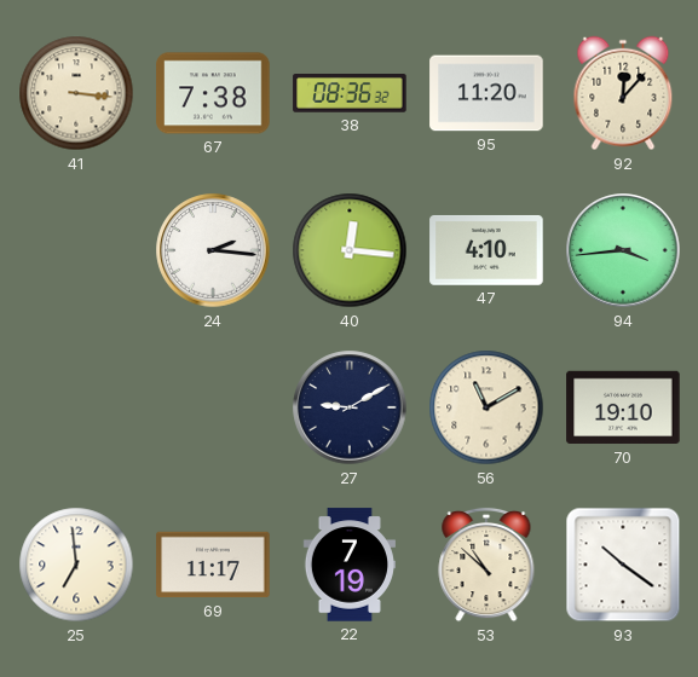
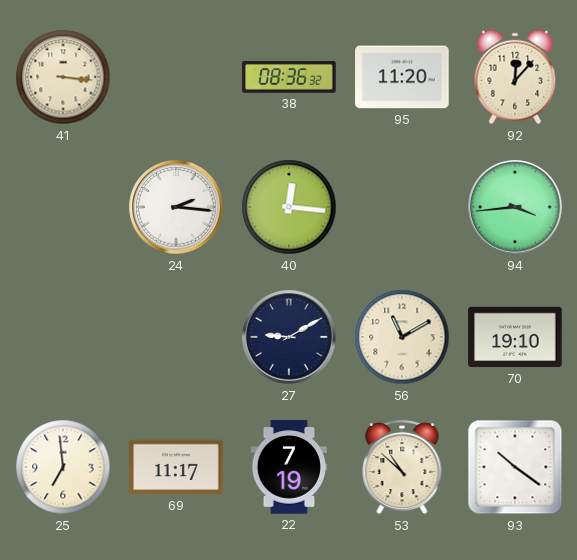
67: 7:38 -> none
47: 4:10 -> none
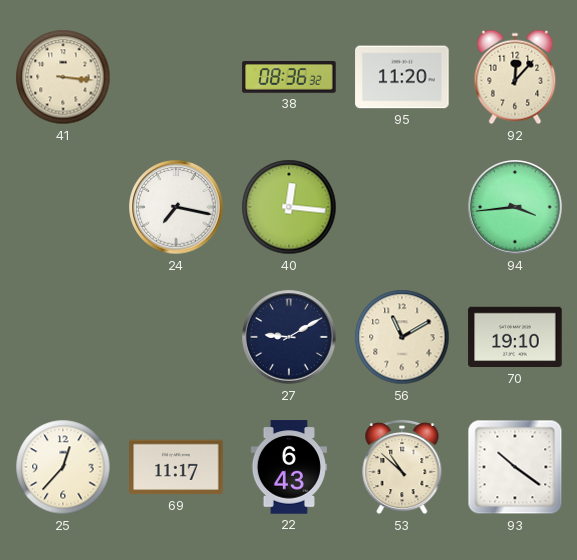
24: 2:16 -> 7:17
25: 6:59 -> 12:37
22: 7:19 -> 6:43
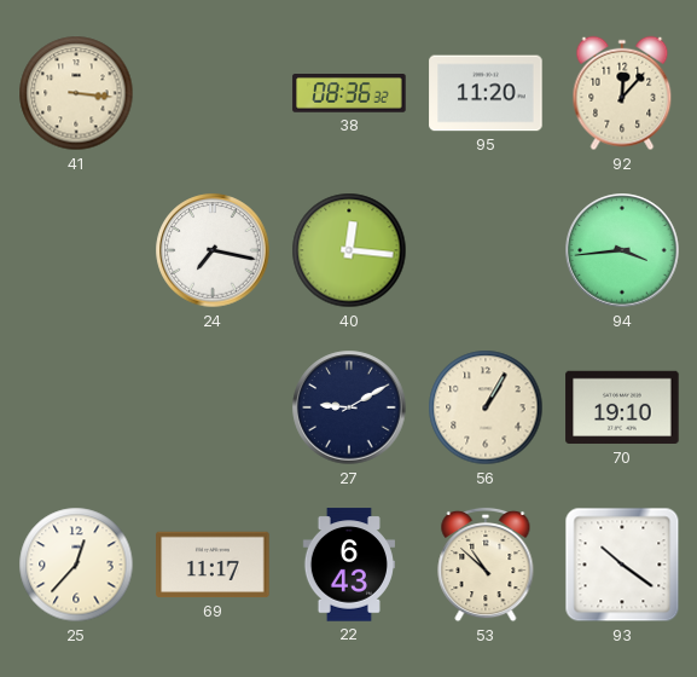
56: 11:10 -> 1:05
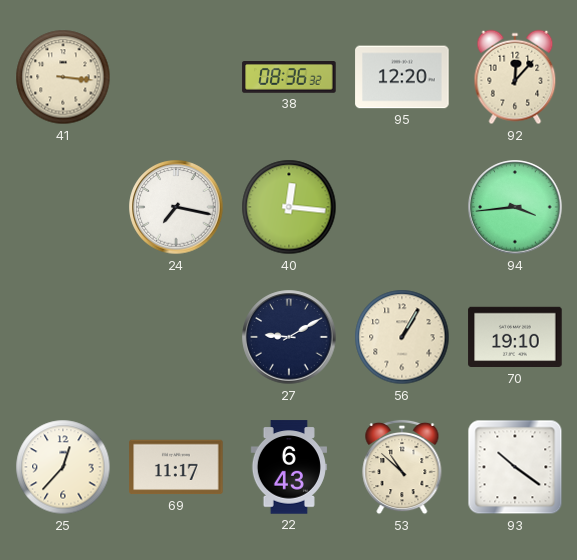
95: 11:20 -> 12:20
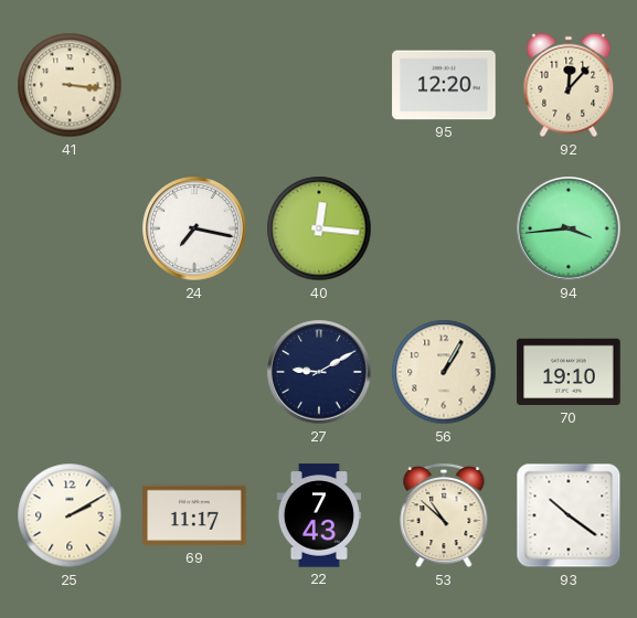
38: 08:36 -> none
25: 12:37 -> 2:10
22: 6:43 -> 7:43
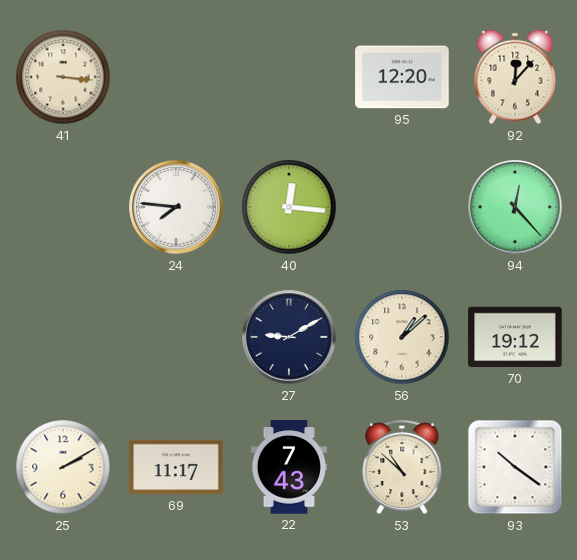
24: 7:17 -> 7:46
94: 3:44 -> 12:23
56: 1:05 -> 1:08
70: 19:10 -> 19:12
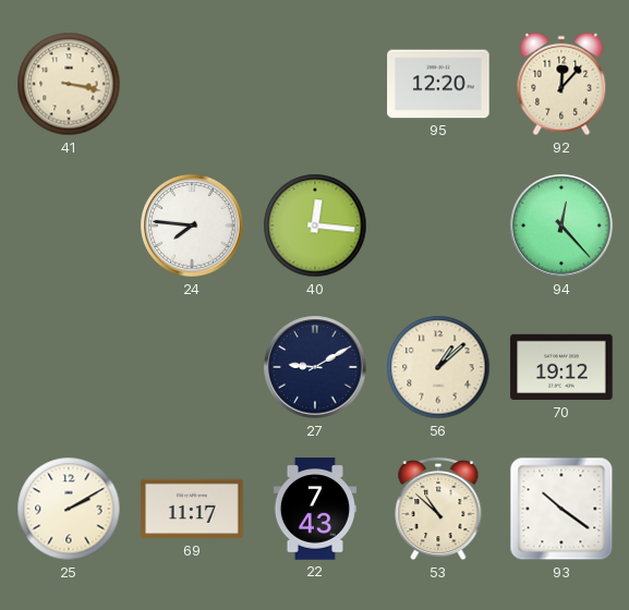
41: 3:16 -> 3:17
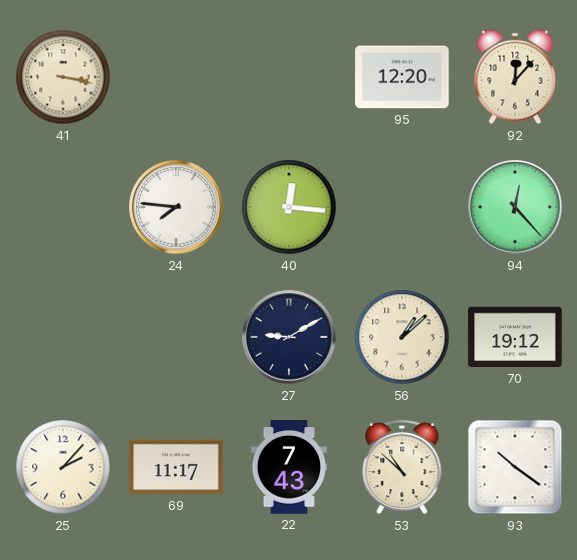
25: 2:10 -> 2:07
